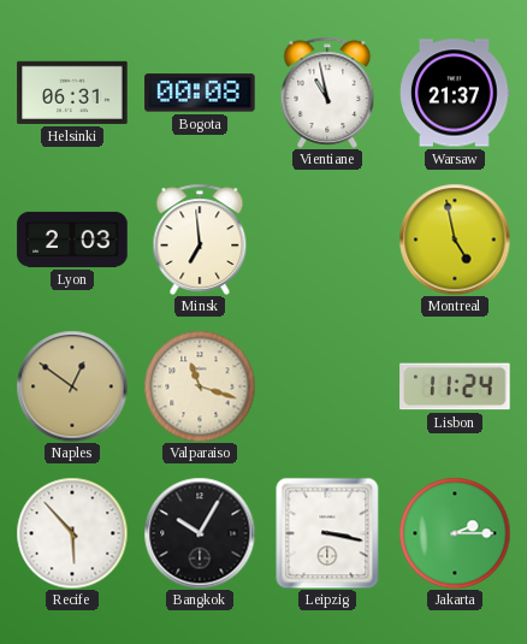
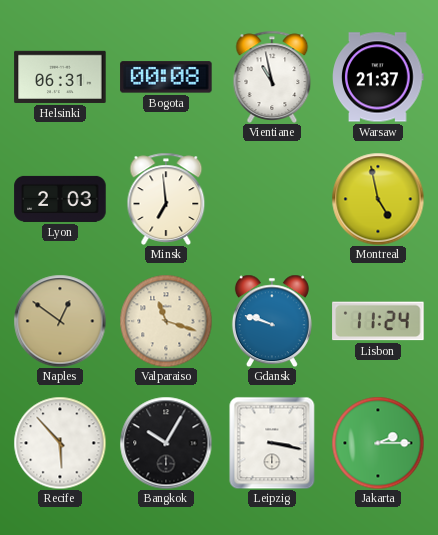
Gdansk: none -> 9:48
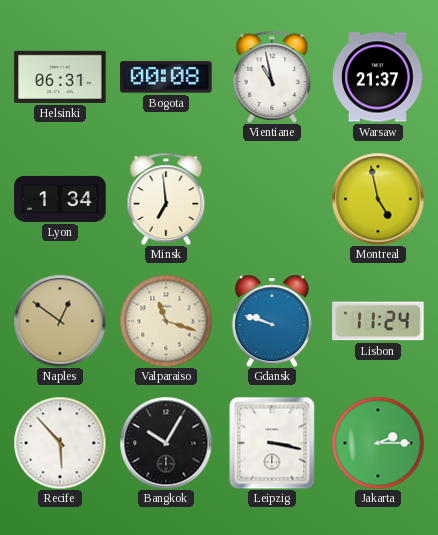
Lyon: 2:03 -> 1:34
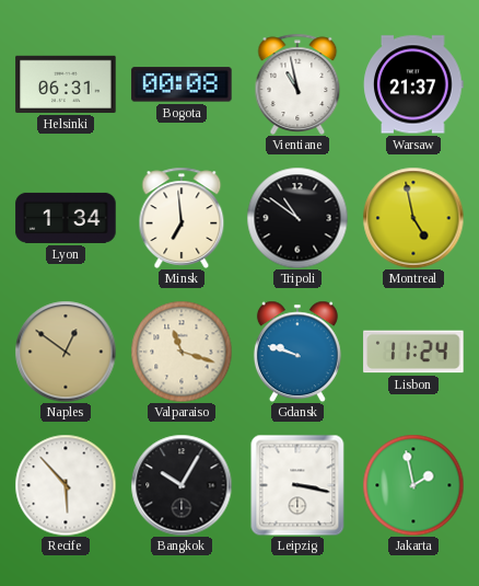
Tripoli: none -> 10:51
Jakarta: 2:15 -> 1:58
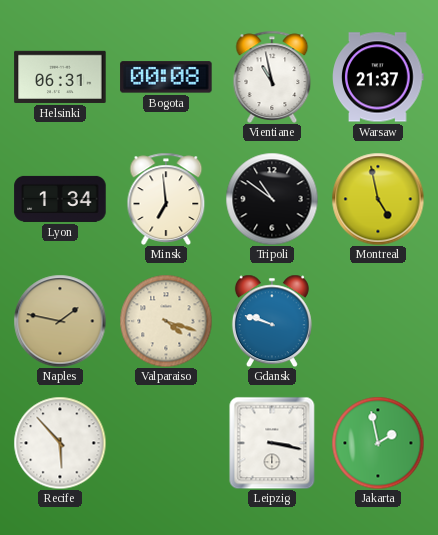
Naples: 12:51 -> 1:47
Valparaiso: 11:18 -> 4:18
Lisbon: 11:24 -> none
Bangkok: 10:05 -> none
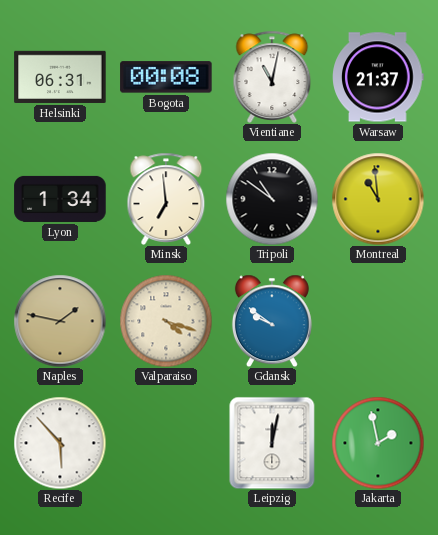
Vientiane: 10:58 -> 11:02
Montreal: 4:58 -> 10:59
Gdansk: 9:48 -> 9:51
Leipzig: 3:17 -> 12:02
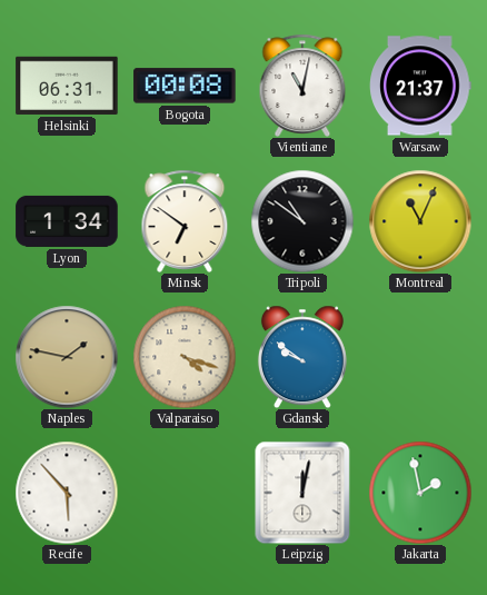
Minsk: 6:59 -> 6:51
Montreal: 10:59 -> 11:04
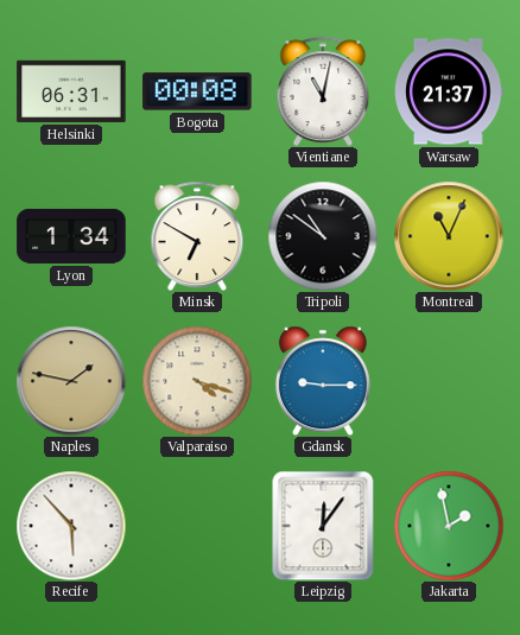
Minsk: 6:51 -> 6:50
Gdansk: 9:51 -> 9:15
Leipzig: 12:02 -> 12:06
